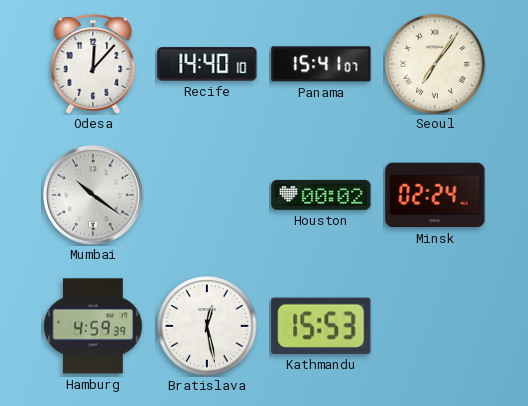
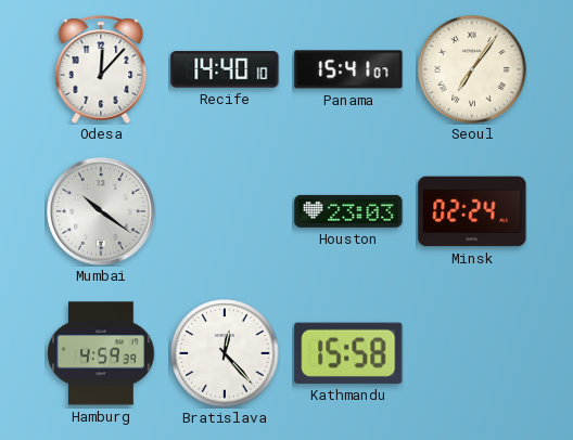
Houston: 00:02 -> 23:03
Bratislava: 12:28 -> 12:23
Kathmandu: 15:53 -> 15:58
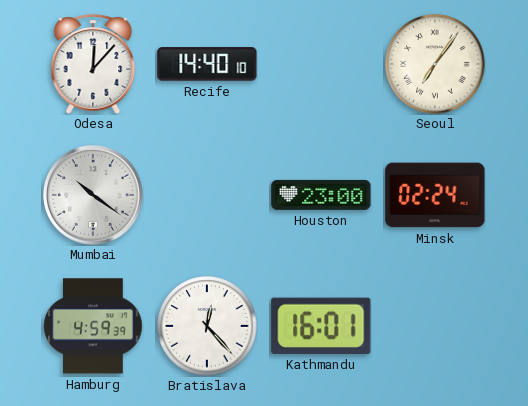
Panama: 15:41 -> none
Houston: 23:03 -> 23:00
Kathmandu: 15:58 -> 16:01
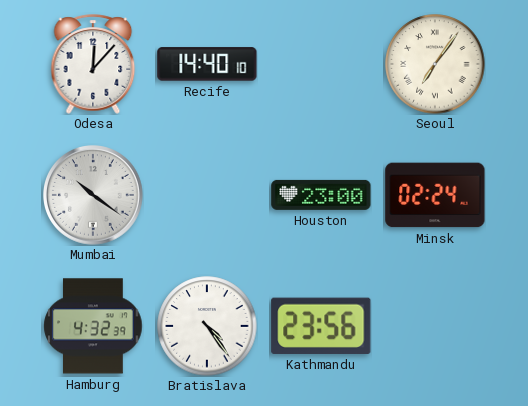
Hamburg: 4:59 -> 4:32
Bratislava: 12:23 -> 4:24
Kathmandu: 16:01 -> 23:56
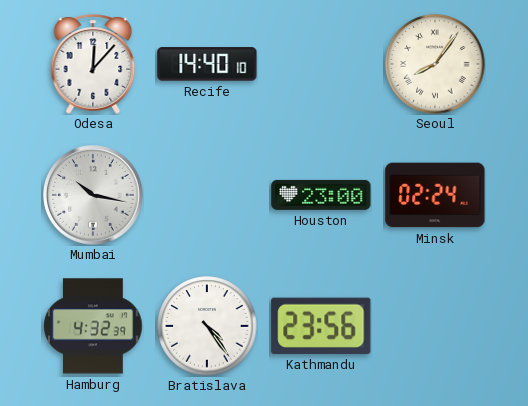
Seoul: 7:06 -> 8:06
Mumbai: 10:21 -> 10:17
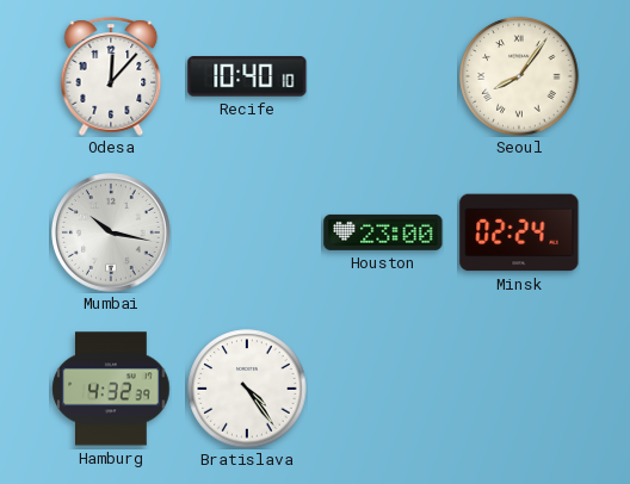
Recife: 14:40 -> 10:40
Kathmandu: 23:56 -> none
